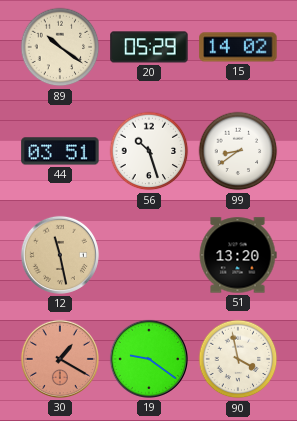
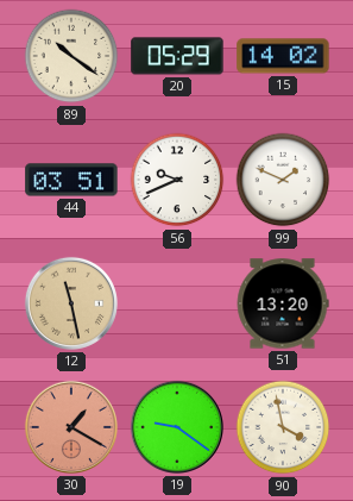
56: 10:27 -> 9:41
99: 8:39 -> 1:49
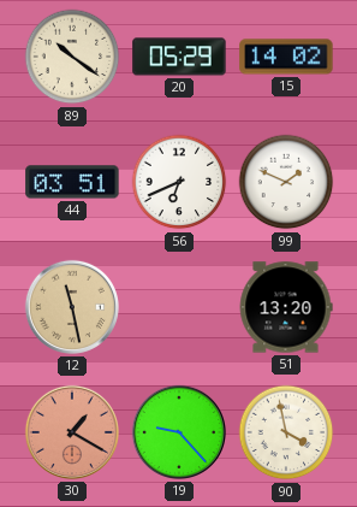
56: 9:41 -> 6:41
19: 9:21 -> 9:23
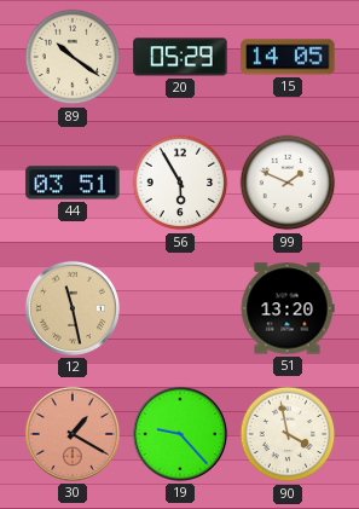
15: 14:02 -> 14:05
56: 6:41 -> 5:55
